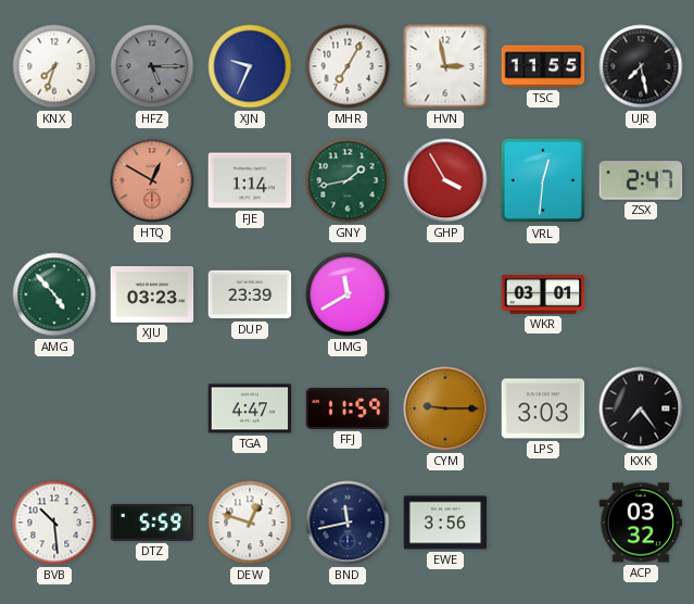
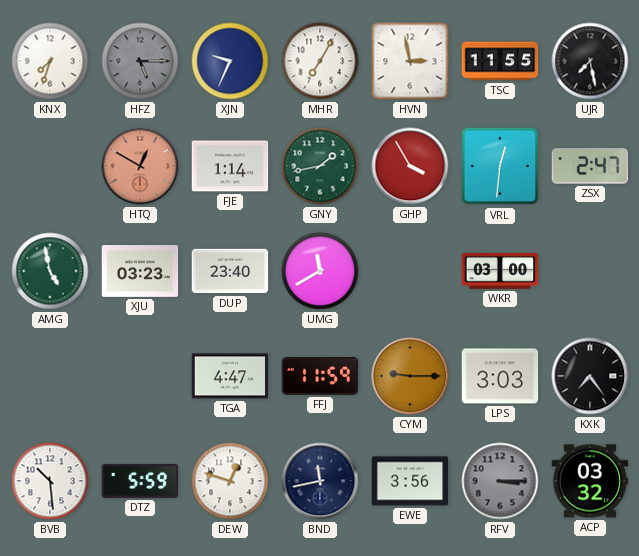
AMG: 4:53 -> 4:58
DUP: 23:39 -> 23:40
WKR: 03:01 -> 03:00
RFV: none -> 3:15
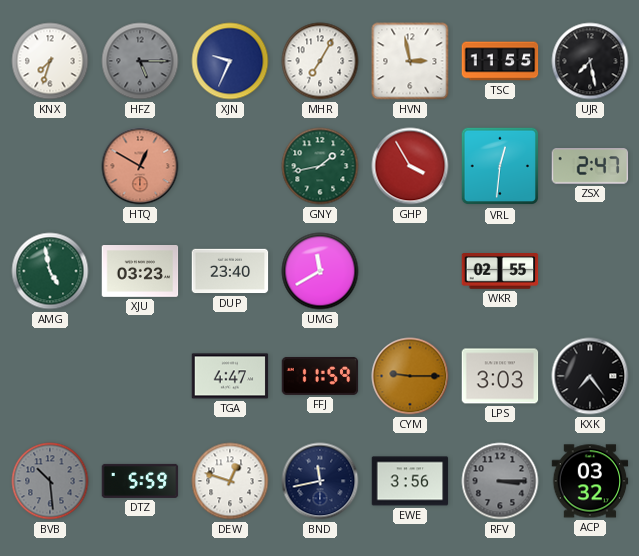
FJE: 1:14 -> none
WKR: 03:00 -> 02:55
BVB dial: white -> grey
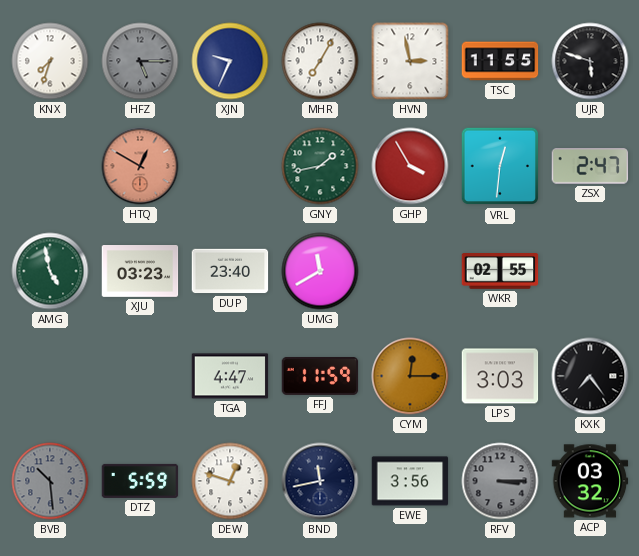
UJR: 7:28 -> 5:48
CYM: 9:15 -> 12:15
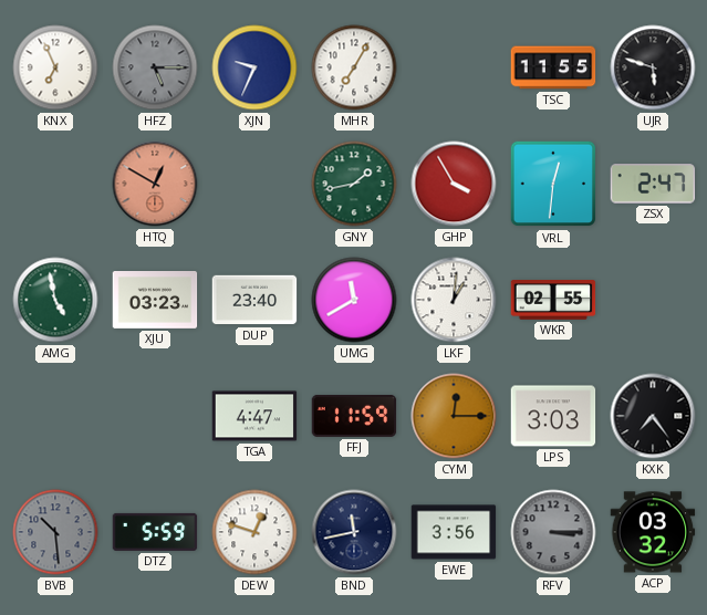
KNX: 7:33 -> 6:56
HVN: 2:58 -> none
LKF: none -> 1:01
